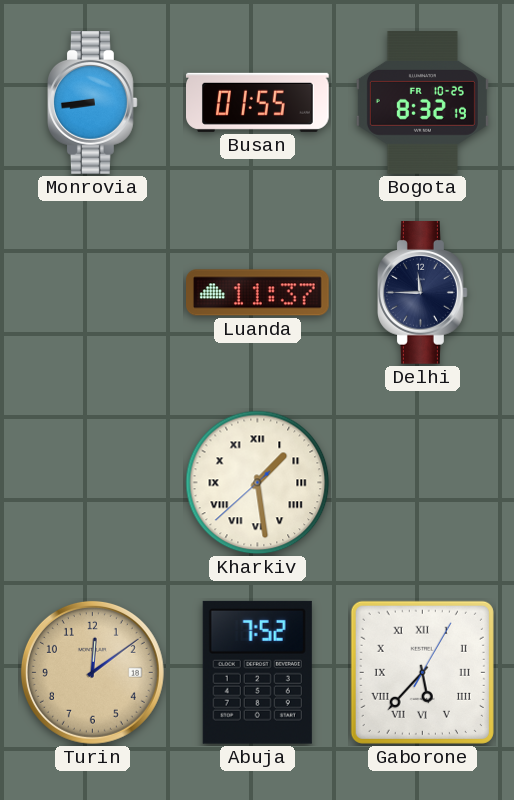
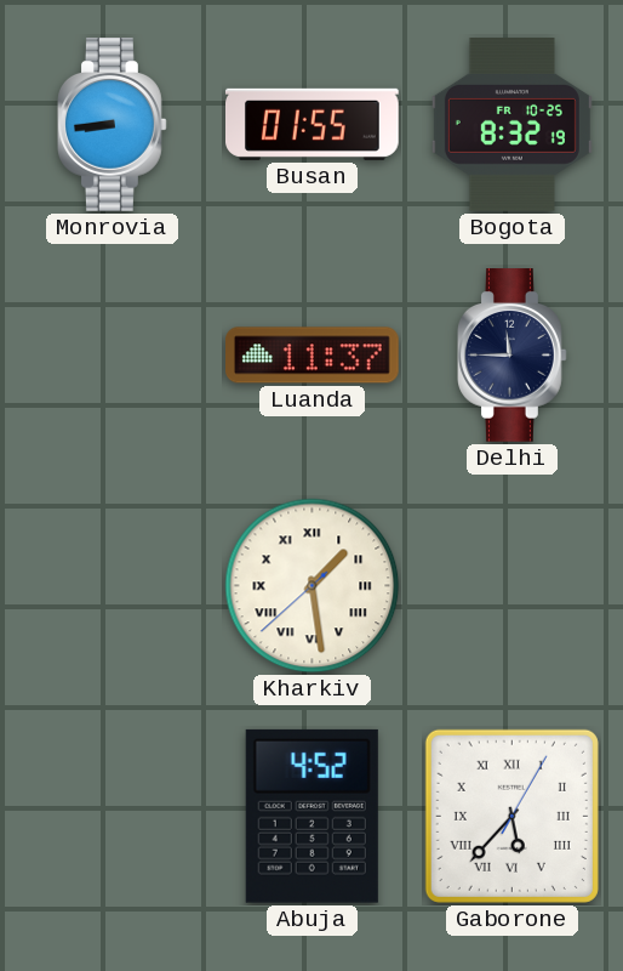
Turin: 12:09 -> none
Abuja: 7:52 -> 4:52
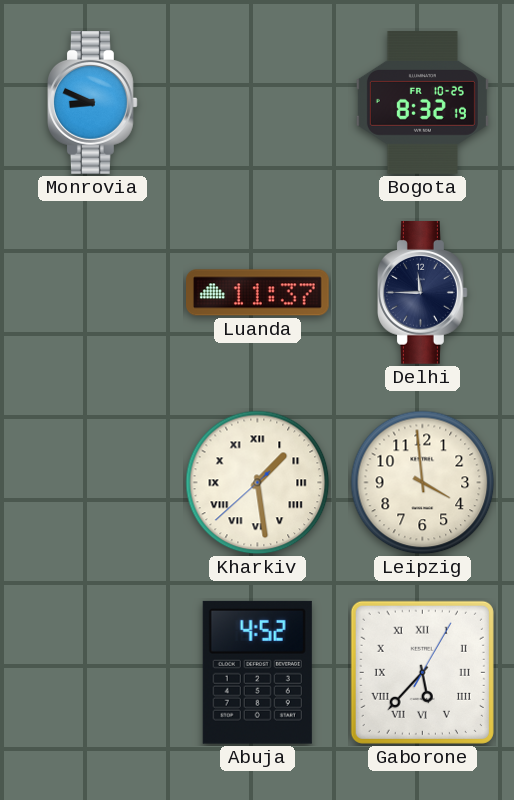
Monrovia: 8:44 -> 8:49
Busan: 01:55 -> none
Leipzig: none -> 3:59
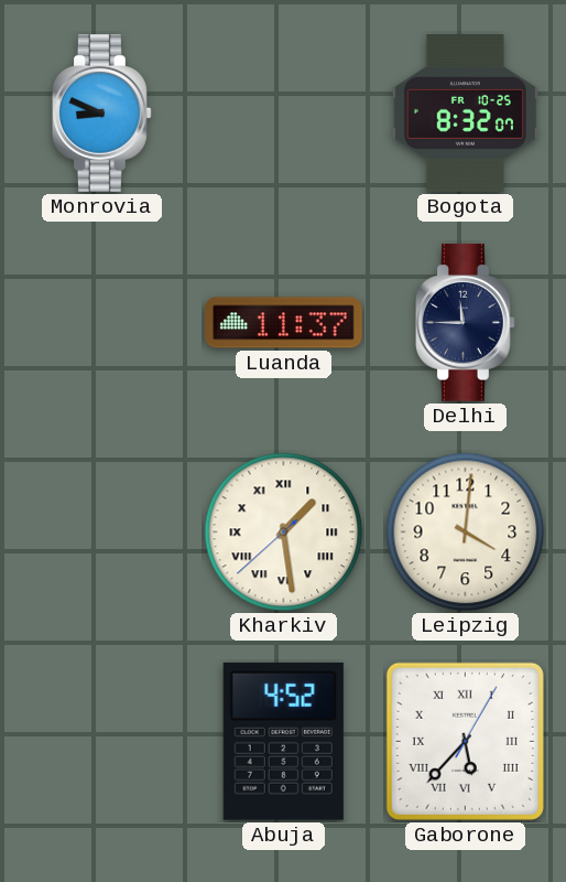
Bogota: 8:32:19 -> 8:32:07
Leipzig: 3:59 -> 4:01
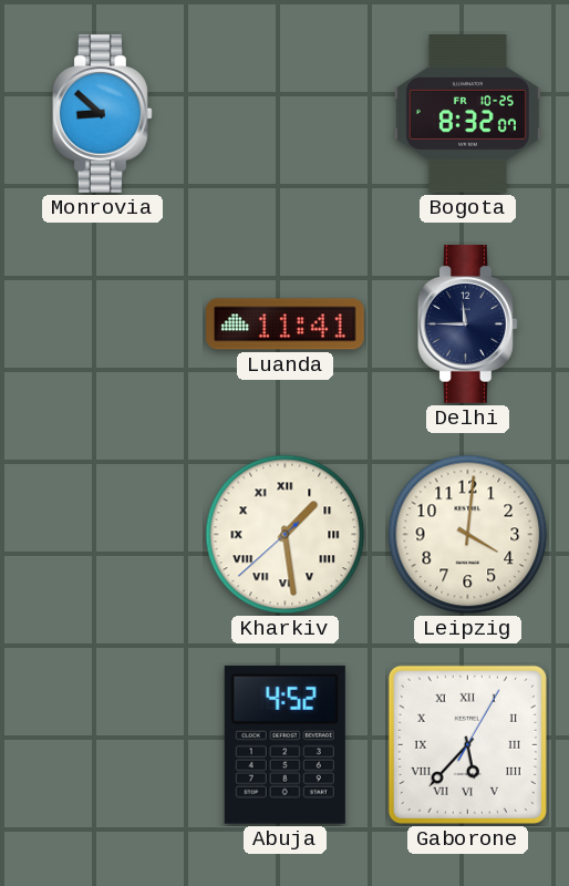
Monrovia: 8:49 -> 8:52
Luanda: 11:37 -> 11:41
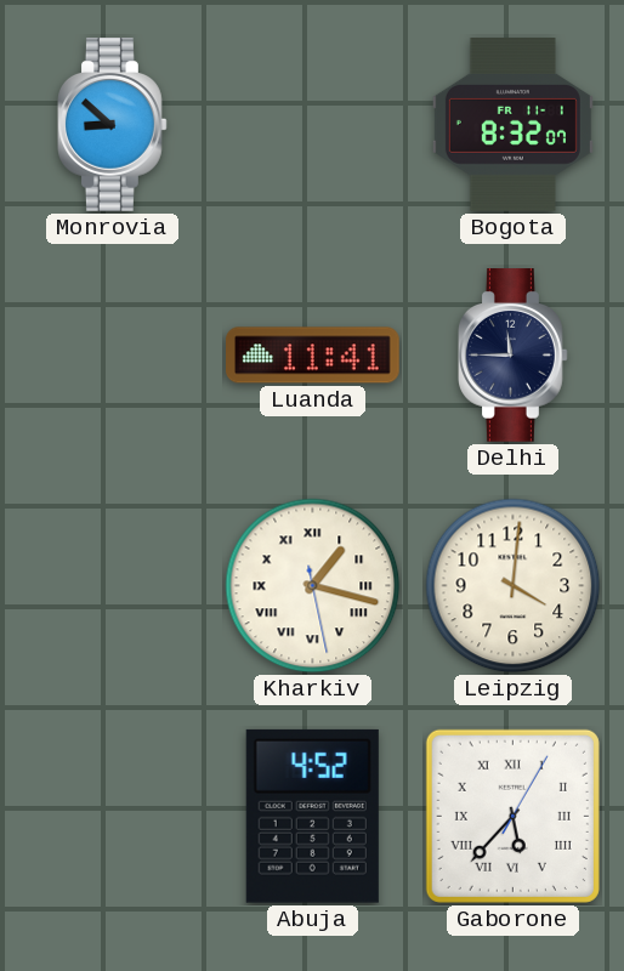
Bogota date: FR 10-25 -> FR 11-1
Kharkiv: 1:28 -> 1:17
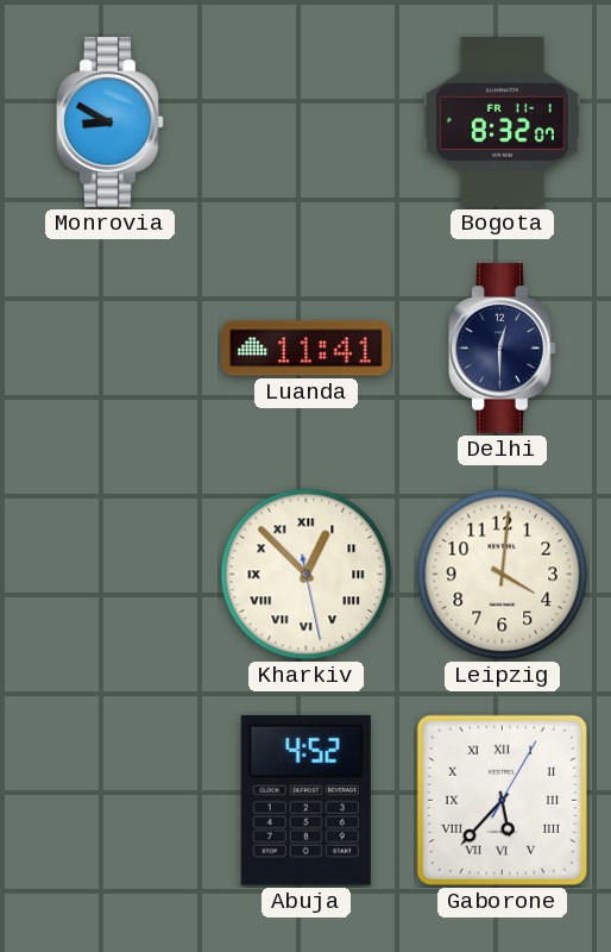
Monrovia: 8:52 -> 8:50
Delhi: 11:45 -> 12:30
Kharkiv: 1:17 -> 12:52
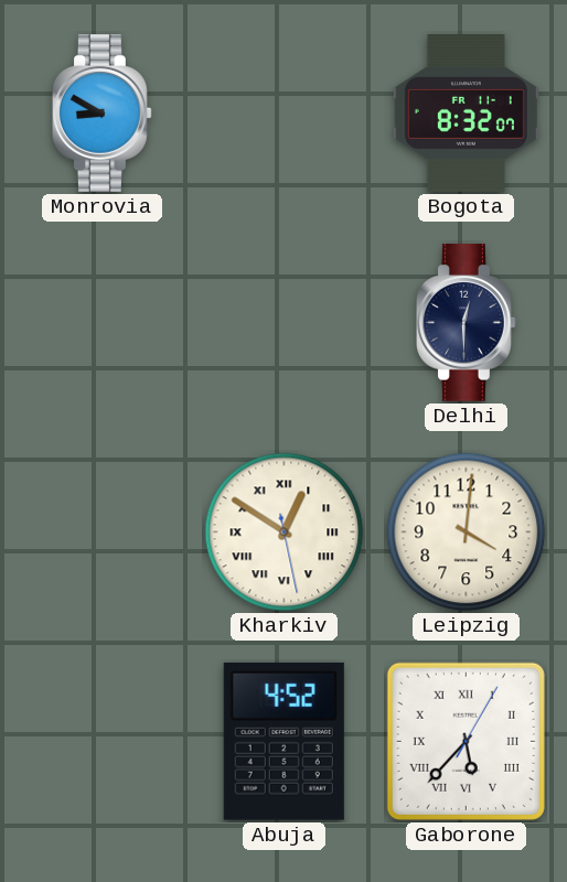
Luanda: 11:41 -> none
Kharkiv: 12:52 -> 12:50
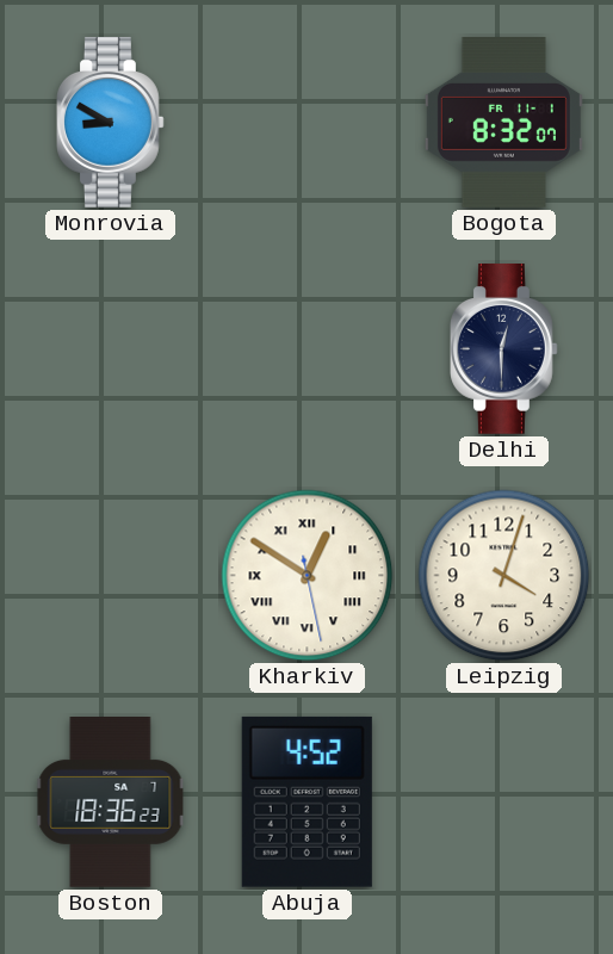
Leipzig: 4:01 -> 4:03
Boston: none -> 18:36
Gaborone: 5:37 -> none
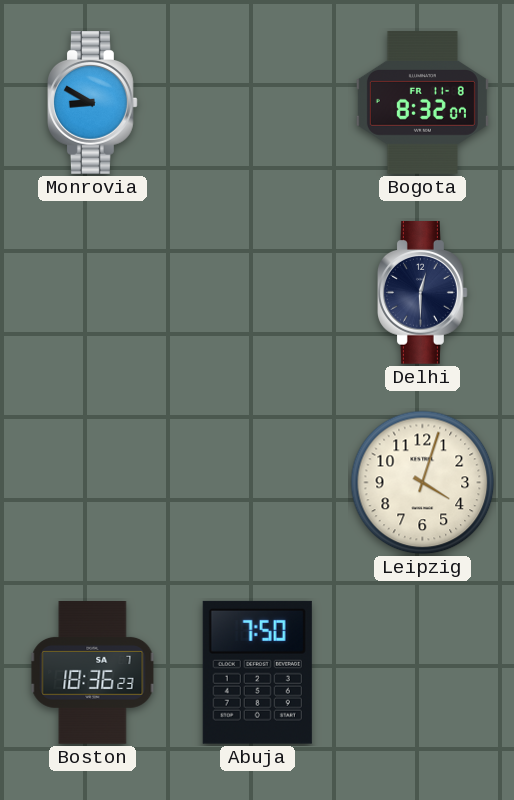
Bogota date: FR 11-1 -> FR 11-8
Kharkiv: 12:50 -> none
Abuja: 4:52 -> 7:50
